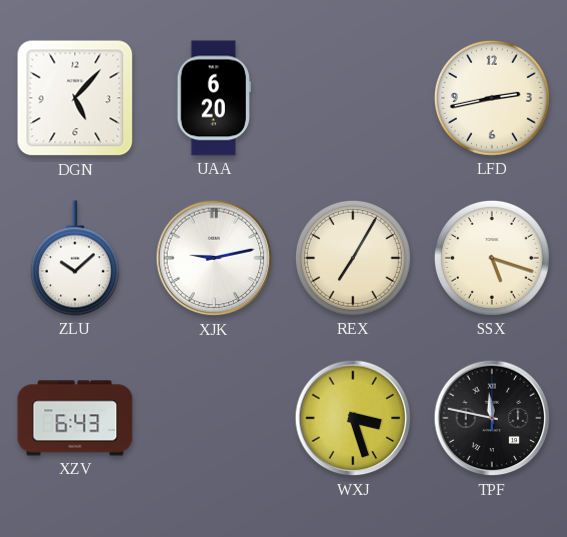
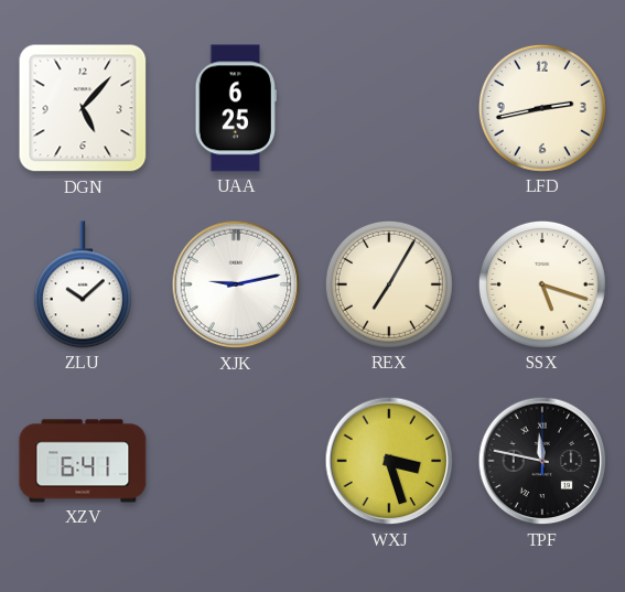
UAA: 6:20 -> 6:25
XZV: 6:43 -> 6:41
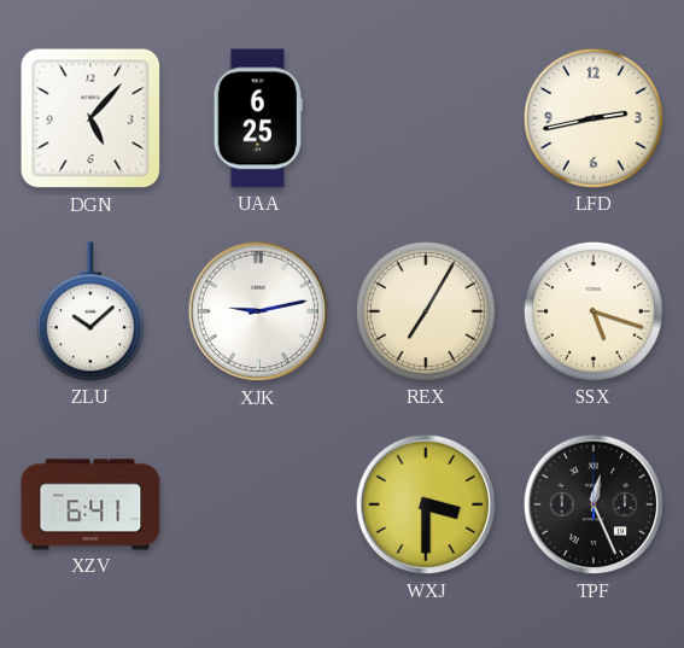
WXJ: 3:27 -> 3:30
TPF: 11:47 -> 12:26
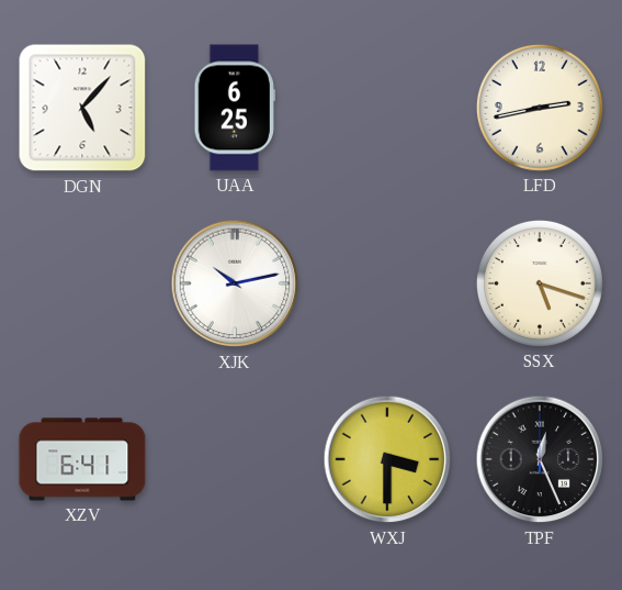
ZLU: 10:08 -> none
XJK: 9:13 -> 10:13
REX: 7:05 -> none
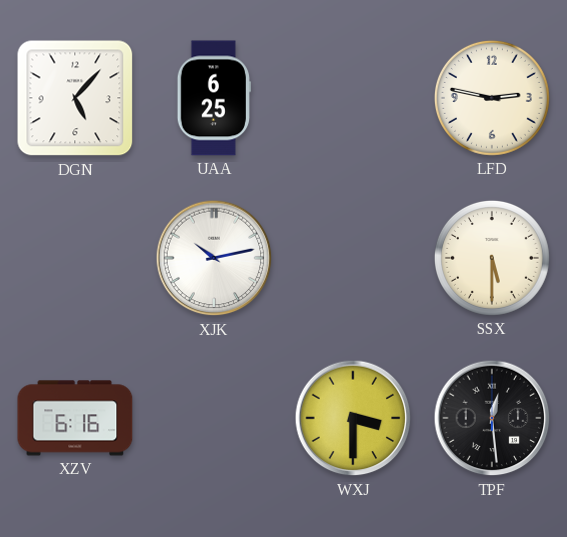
LFD: 2:43 -> 2:47
SSX: 5:18 -> 5:30
XZV: 6:41 -> 6:16
TPF: 12:26 -> 12:29
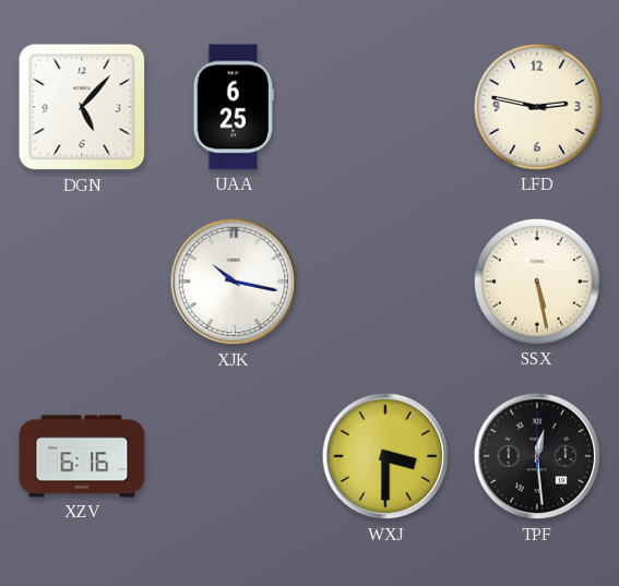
XJK: 10:13 -> 10:17
SSX: 5:30 -> 5:28
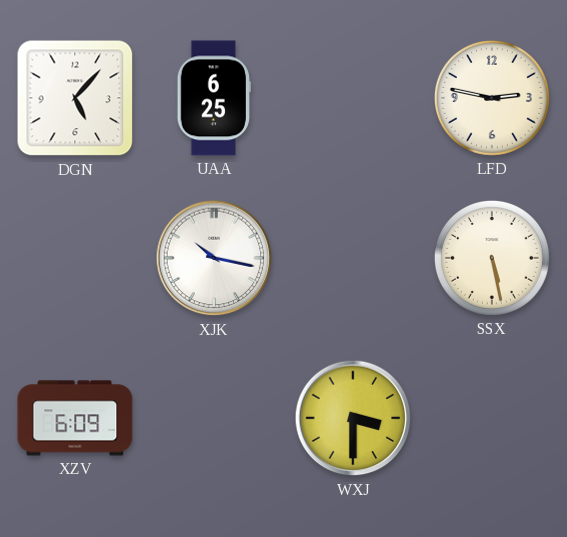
XZV: 6:16 -> 6:09
TPF: 12:29 -> none
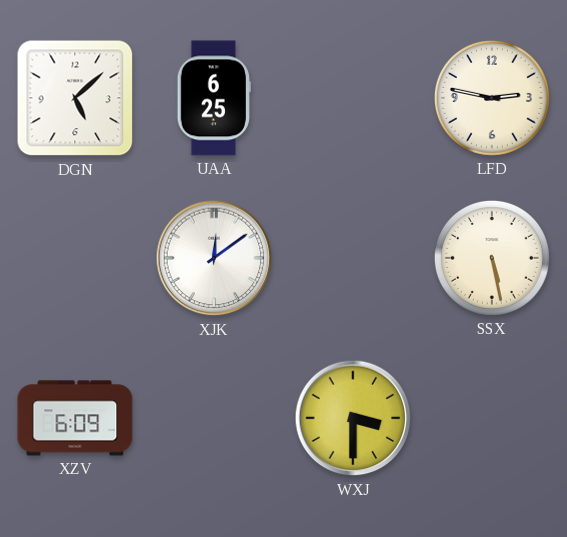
DGN: 5:07 -> 5:08
XJK: 10:17 -> 12:09
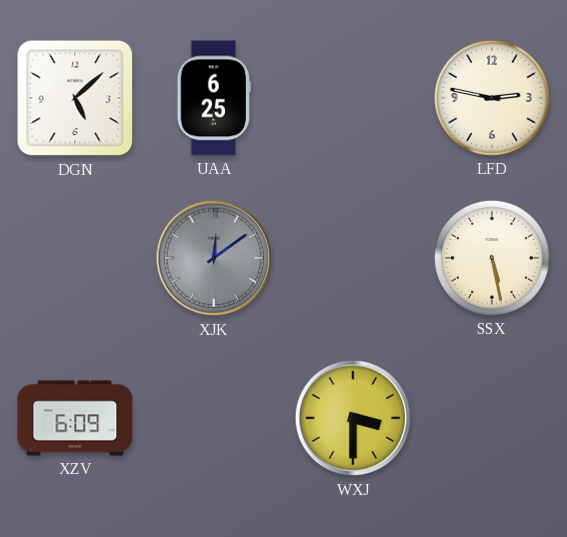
XJK dial: white -> grey
